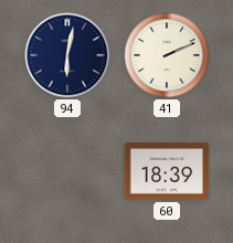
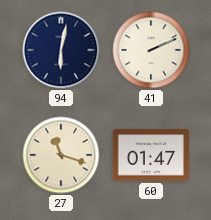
27: none -> 11:18
60: 18:39 -> 01:47
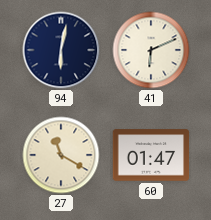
41: 2:11 -> 6:11
27: 11:18 -> 11:20
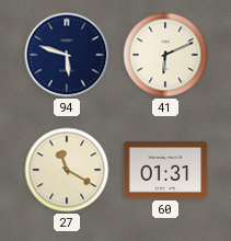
94: 6:02 -> 5:48
60: 01:47 -> 01:31
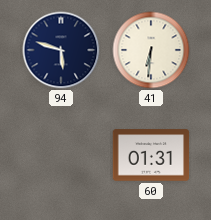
41: 6:11 -> 6:31
27: 11:20 -> none
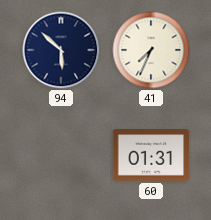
94: 5:48 -> 5:52
41: 6:31 -> 7:34
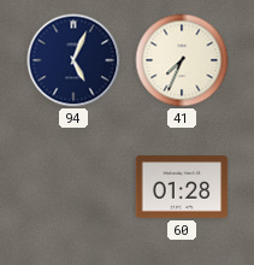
94: 5:52 -> 5:04
60: 01:31 -> 01:28
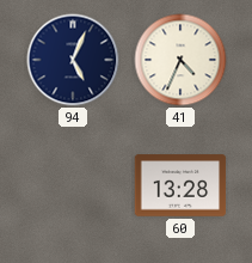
41: 7:34 -> 4:34
60: 01:28 -> 13:28
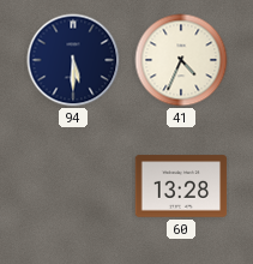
94: 5:04 -> 5:30
